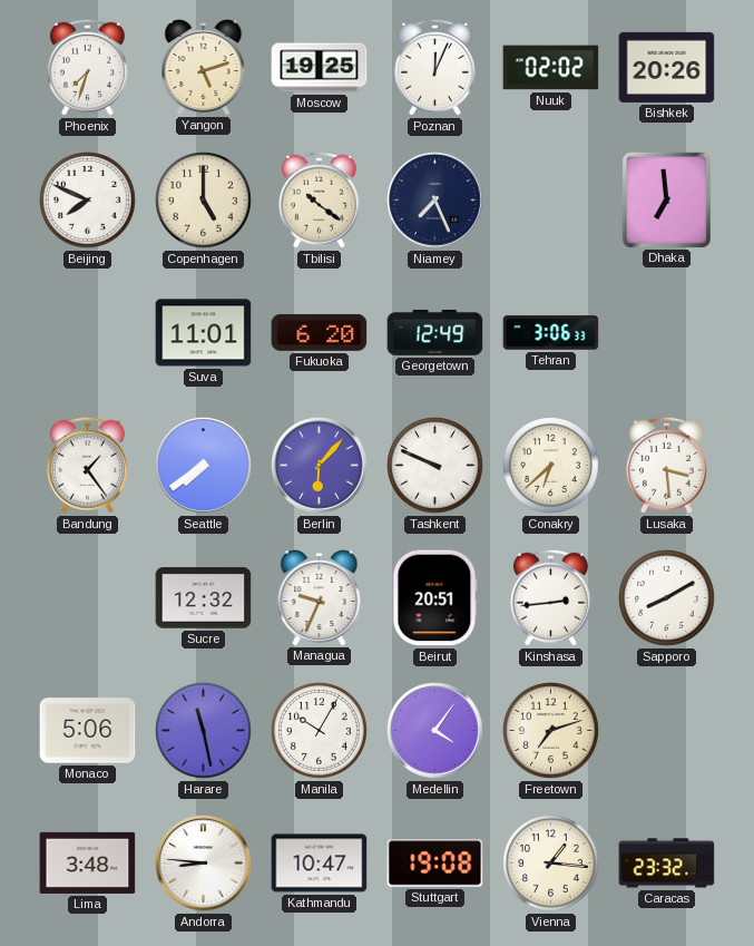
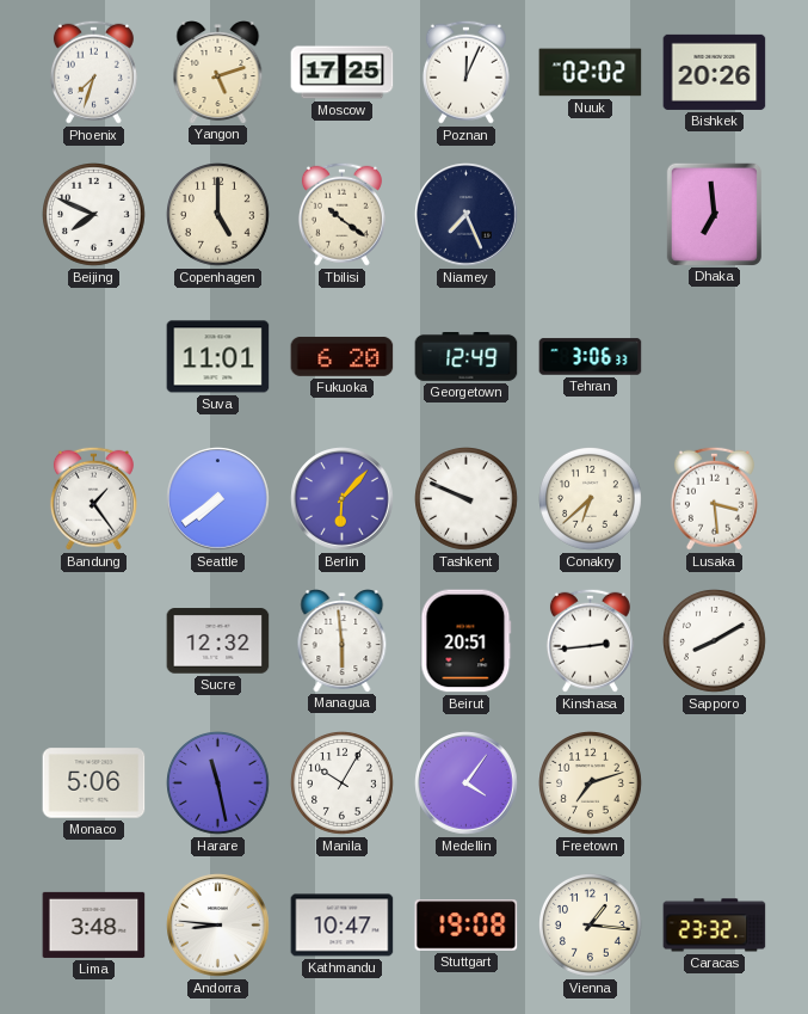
Moscow: 19:25 -> 17:25
Managua: 9:34 -> 5:59
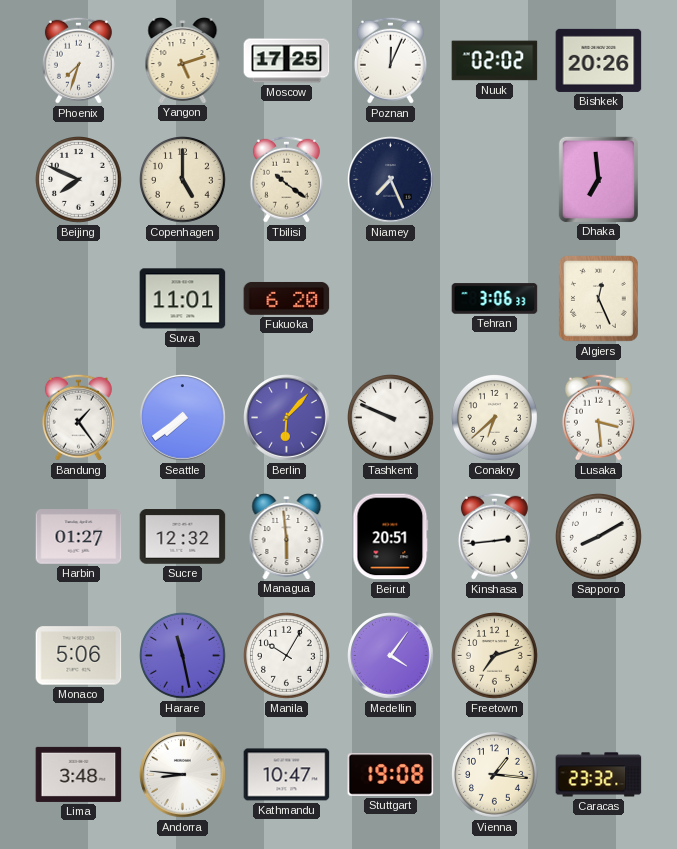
Georgetown: 12:49 -> none
Algiers: none -> 12:26
Harbin: none -> 01:27
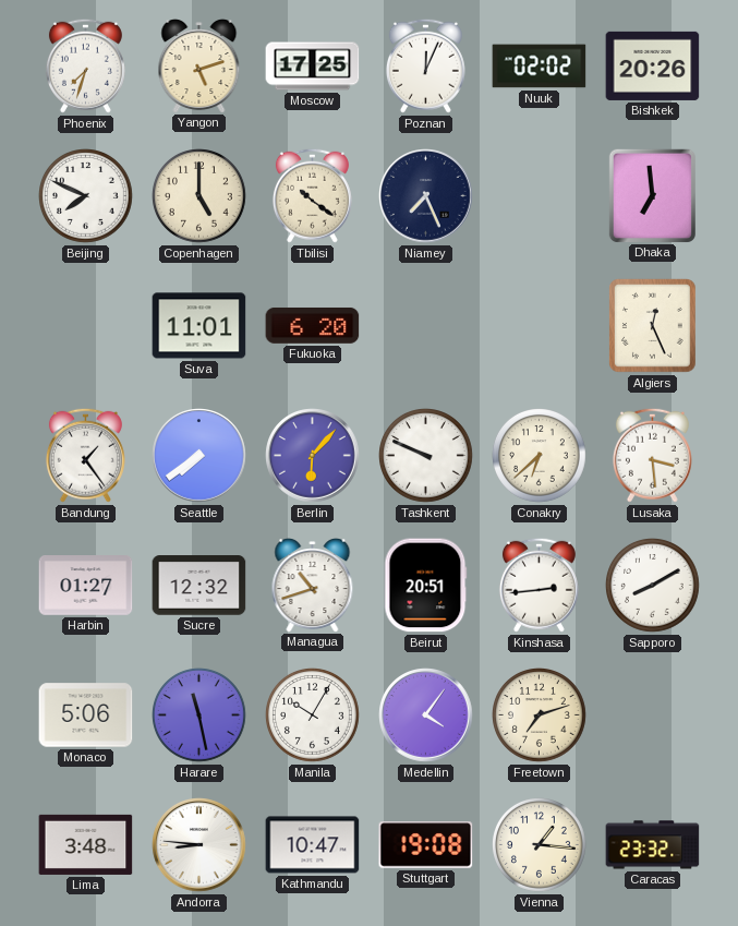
Tehran: 3:06 -> none
Managua: 5:59 -> 10:42
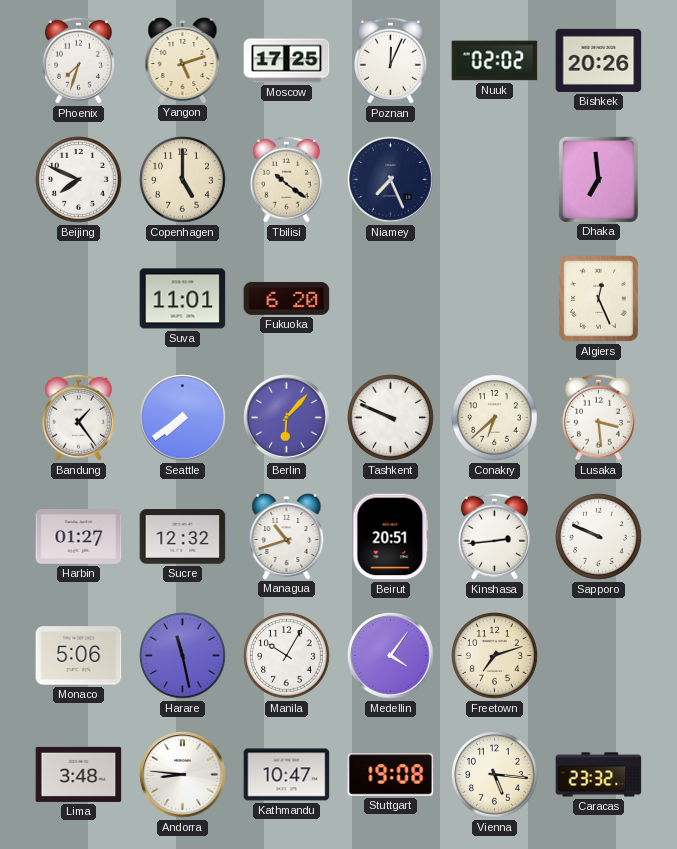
Sapporo: 8:10 -> 9:49
Vienna: 1:16 -> 5:16
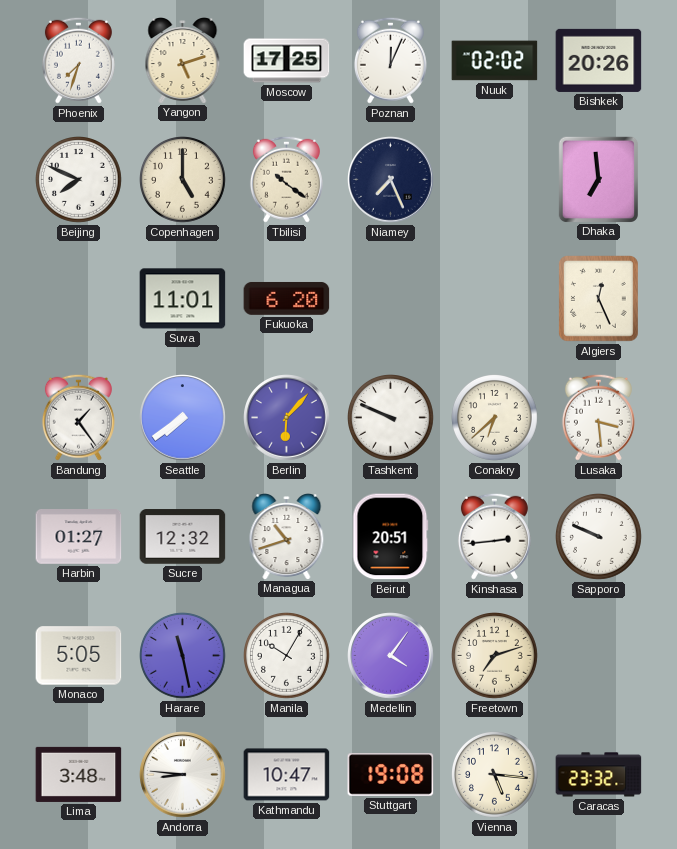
Monaco: 5:06 -> 5:05
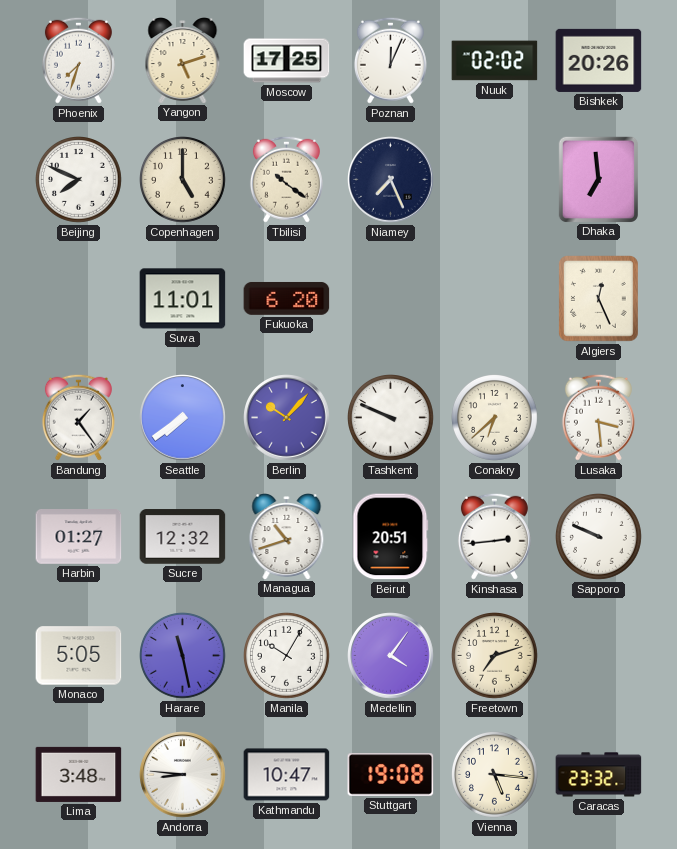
Berlin: 6:07 -> 10:07
